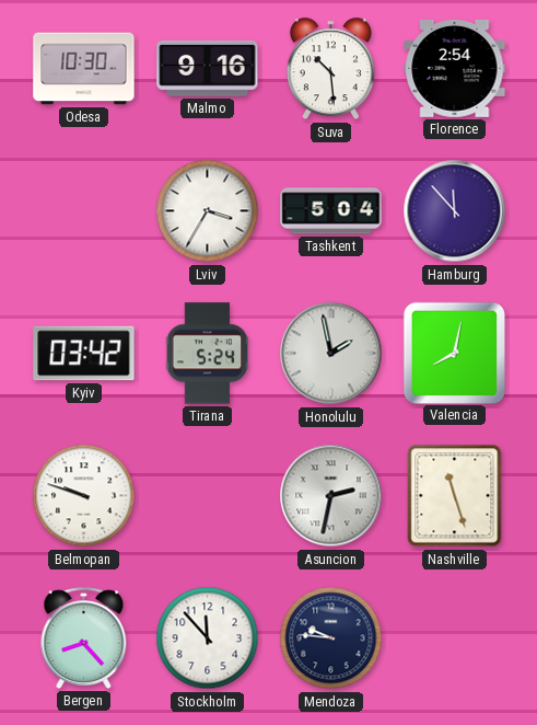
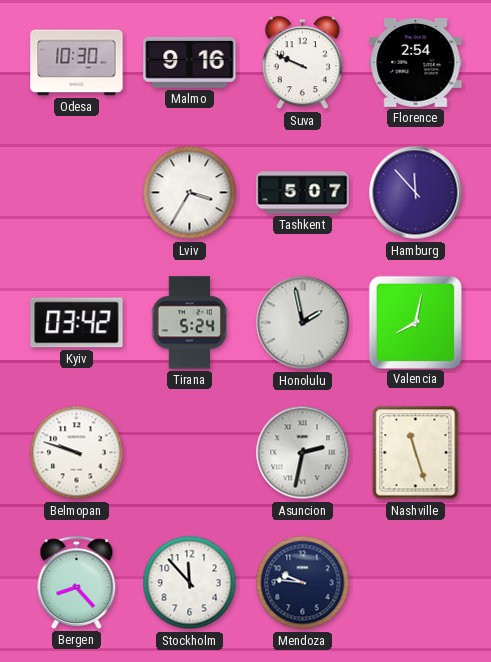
Suva: 10:29 -> 9:49
Tashkent: 5:04 -> 5:07
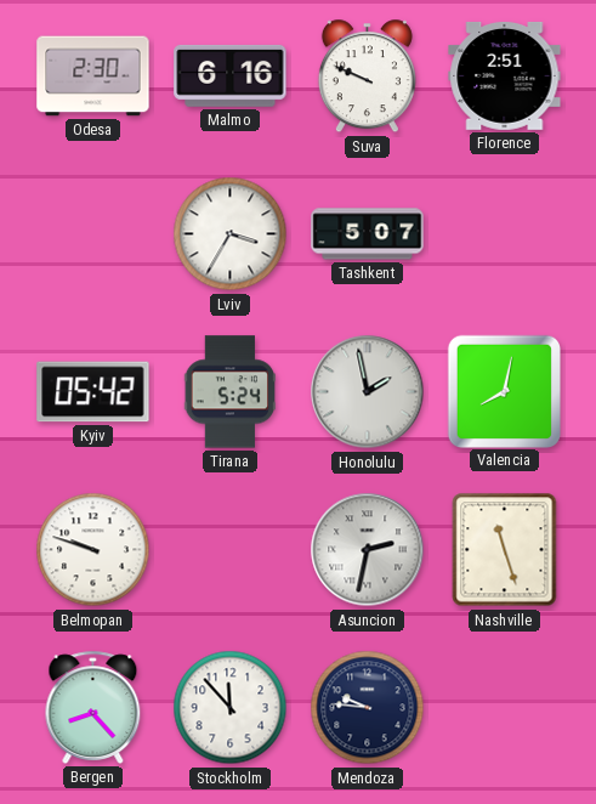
Odesa: 10:30 -> 2:30
Malmo: 9:16 -> 6:16
Florence: 2:54 -> 2:51
Hamburg: 11:53 -> none
Kyiv: 03:42 -> 05:42
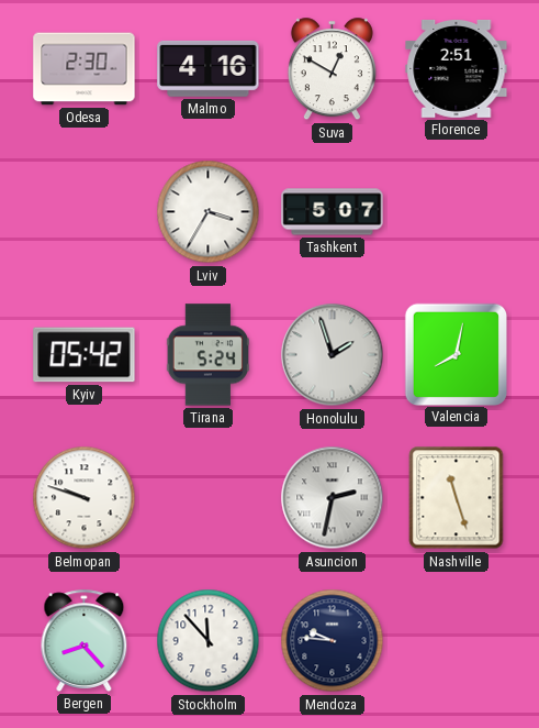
Malmo: 6:16 -> 4:16
Suva: 9:49 -> 12:50
Honolulu: 1:58 -> 1:57
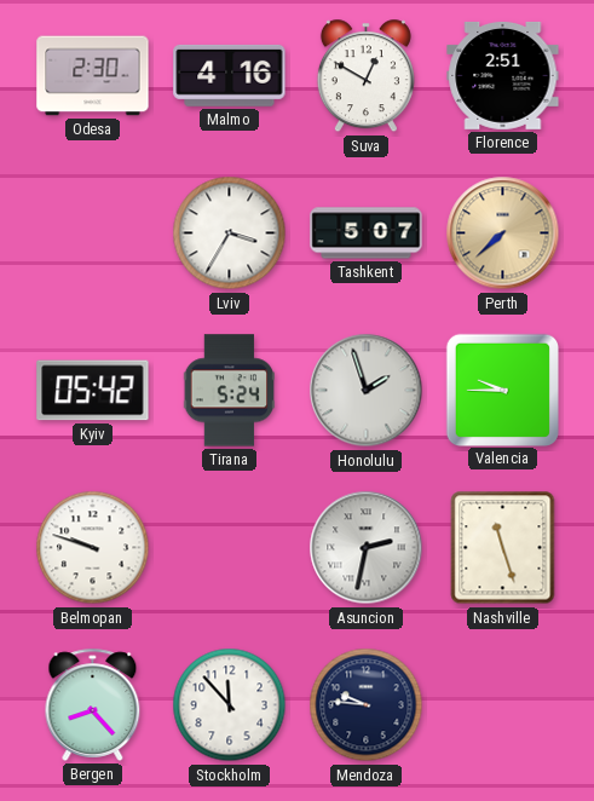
Perth: none -> 7:38
Valencia: 8:02 -> 9:45
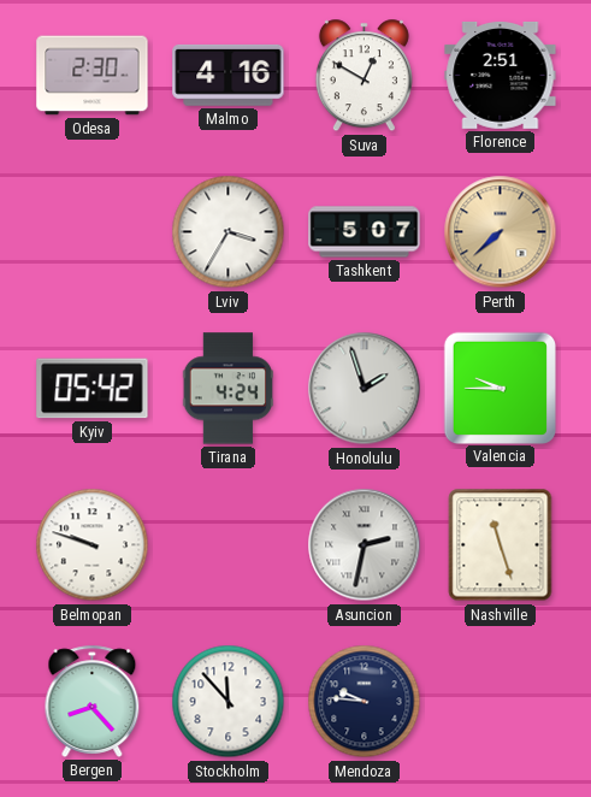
Tirana: 5:24 -> 4:24
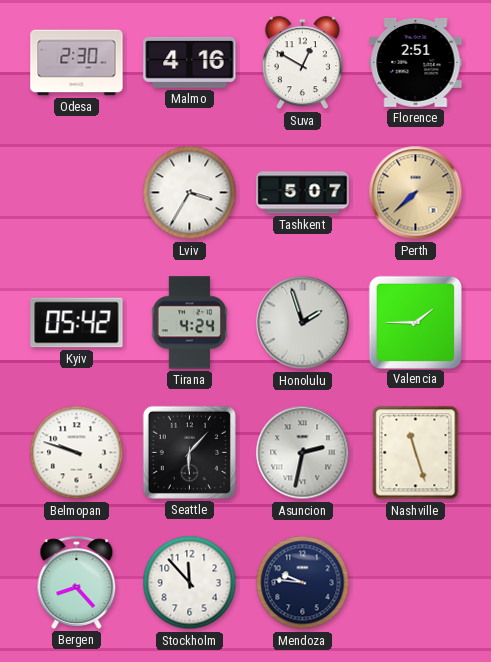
Valencia: 9:45 -> 1:45
Seattle: none -> 6:07
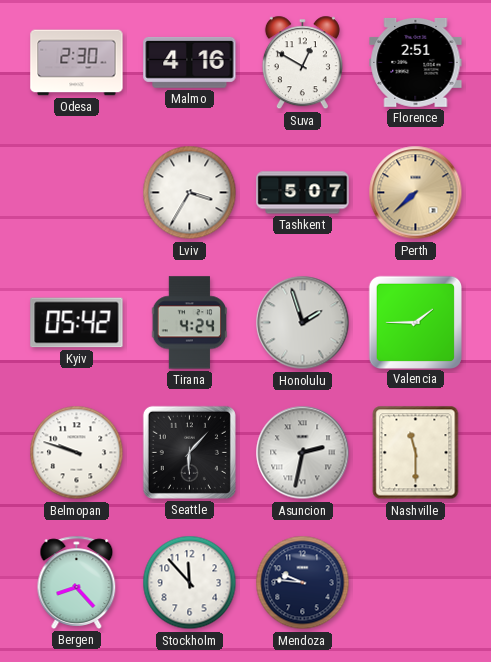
Nashville: 11:27 -> 11:30
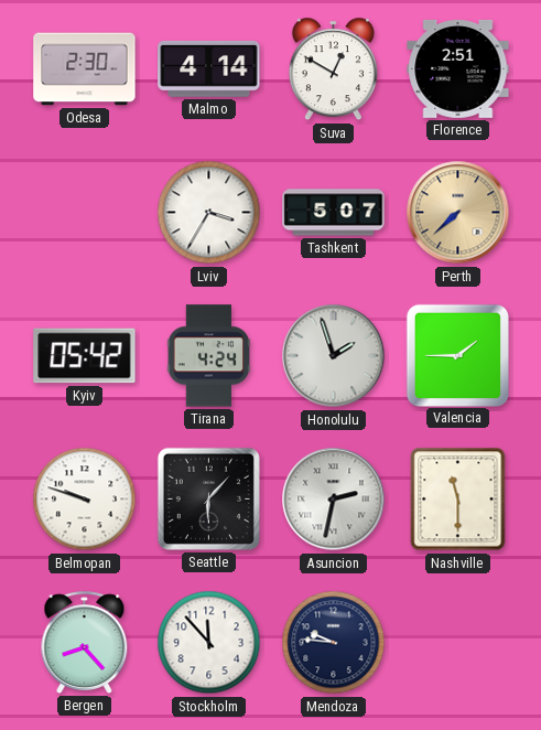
Malmo: 4:16 -> 4:14
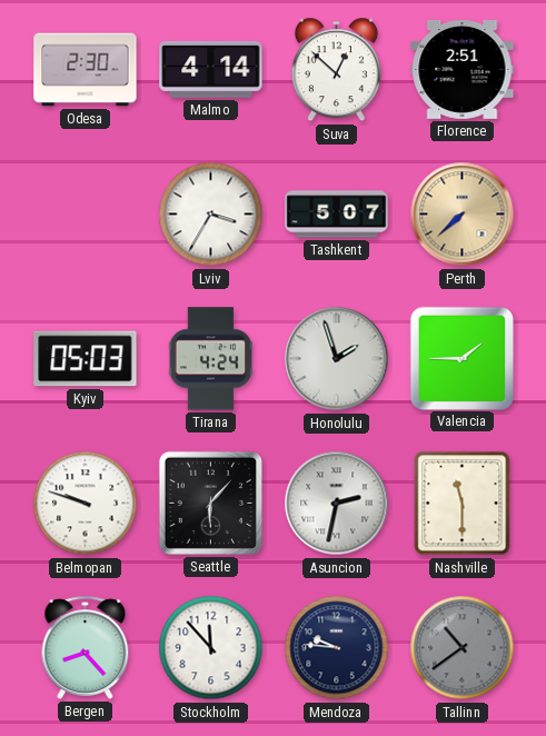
Suva: 12:50 -> 12:52
Kyiv: 05:42 -> 05:03
Tallinn: none -> 10:39
